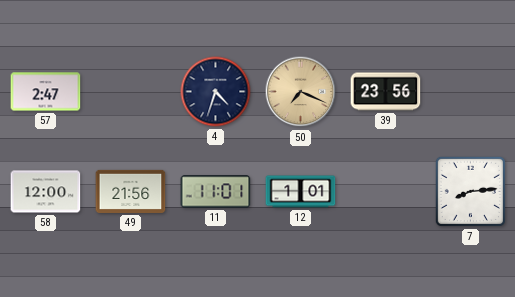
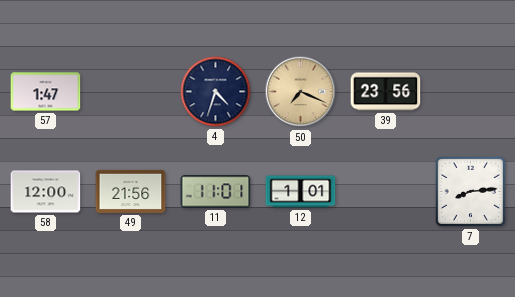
57: 2:47 -> 1:47
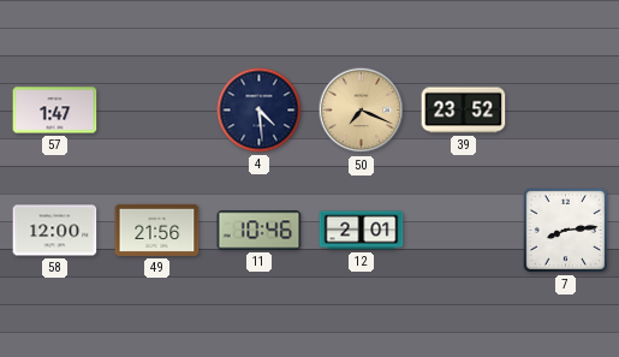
4: 4:33 -> 4:29
39: 23:56 -> 23:52
11: 11:01 -> 10:46
12: 1:01 -> 2:01
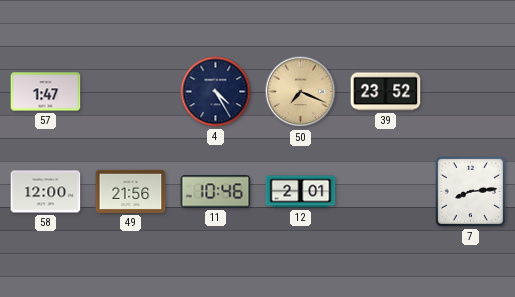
4: 4:29 -> 4:25
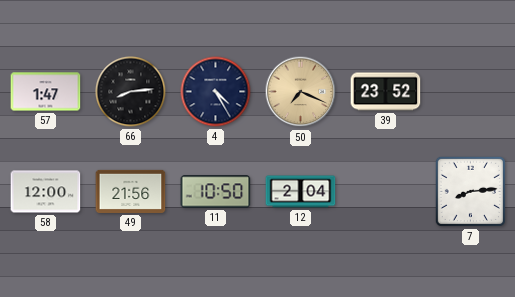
66: none -> 8:14
11: 10:46 -> 10:50
12: 2:01 -> 2:04
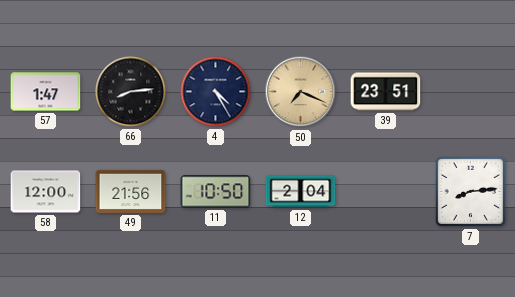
39: 23:52 -> 23:51
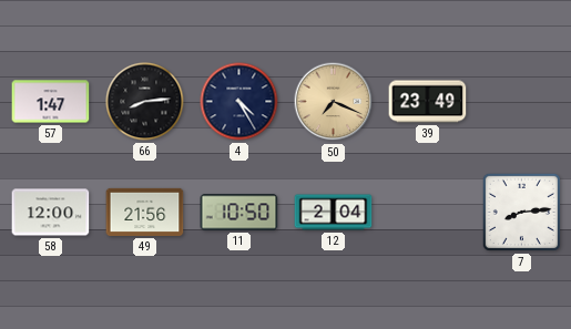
39: 23:51 -> 23:49
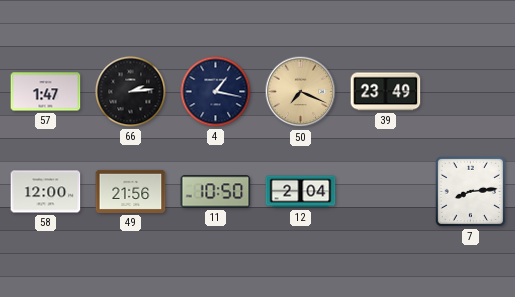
66: 8:14 -> 2:14
4: 4:25 -> 1:17
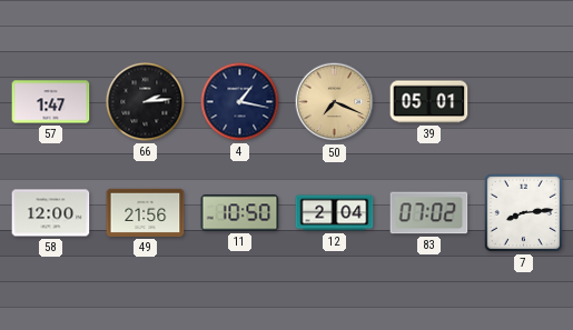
39: 23:49 -> 05:01
83: none -> 07:02
